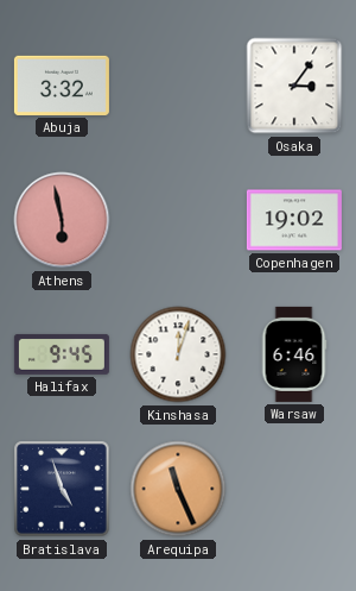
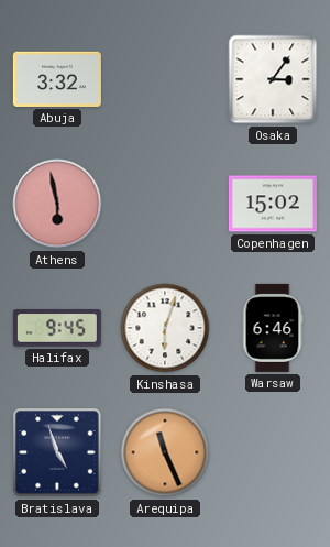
Copenhagen: 19:02 -> 15:02
Kinshasa: 12:03 -> 6:03
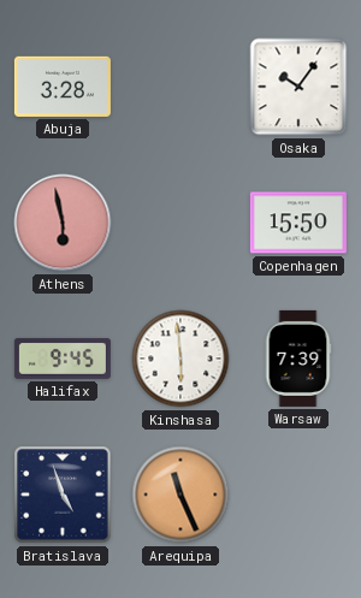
Abuja: 3:32 -> 3:28
Osaka: 3:06 -> 10:06
Copenhagen: 15:02 -> 15:50
Kinshasa: 6:03 -> 5:59
Warsaw: 6:46 -> 7:39
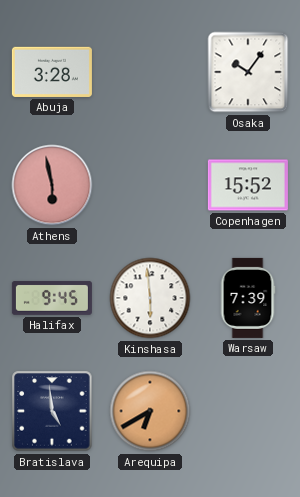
Copenhagen: 15:50 -> 15:52
Bratislava: 4:57 -> 4:59
Arequipa: 11:26 -> 6:40
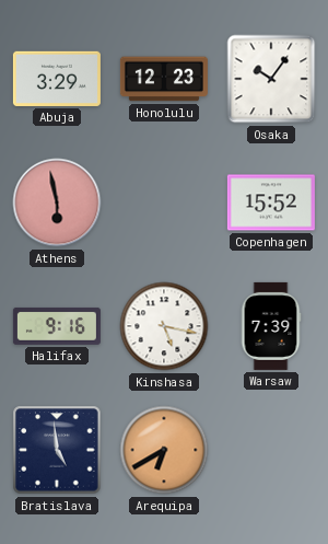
Abuja: 3:28 -> 3:29
Honolulu: none -> 12:23
Halifax: 9:45 -> 9:16
Kinshasa: 5:59 -> 5:17
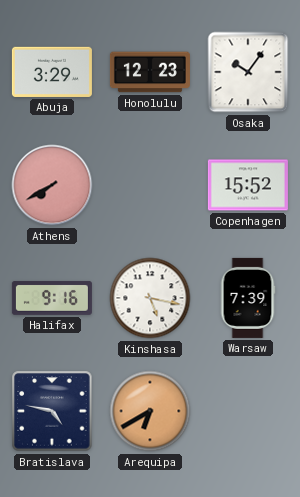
Athens: 5:58 -> 7:40
Bratislava: 4:59 -> 4:47
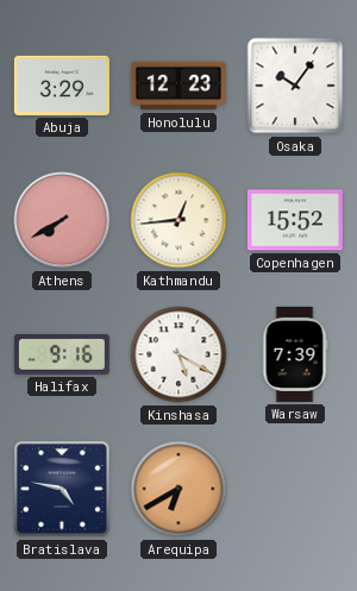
Kathmandu: none -> 12:44
Kinshasa: 5:17 -> 5:20
